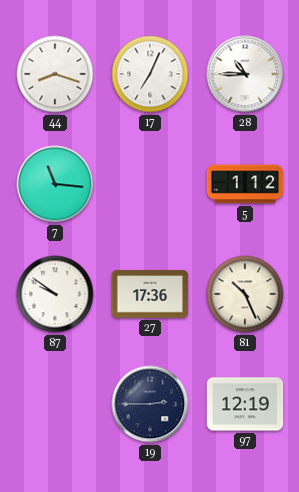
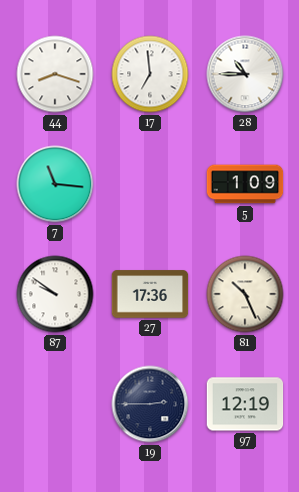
17: 7:04 -> 6:59
5: 1:12 -> 1:09
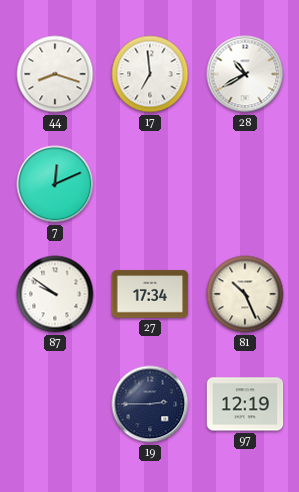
28: 10:45 -> 10:40
7: 11:16 -> 12:11
5: 1:09 -> none
27: 17:36 -> 17:34
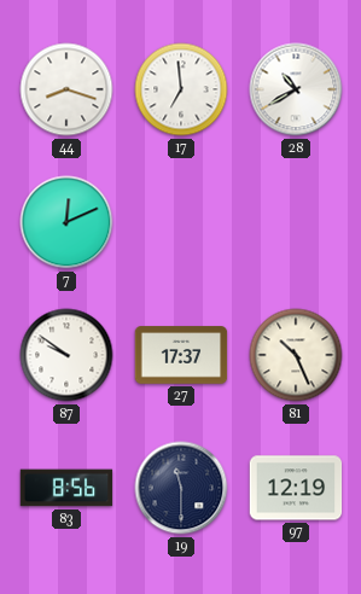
27: 17:34 -> 17:37
83: none -> 8:56
19: 2:45 -> 11:30
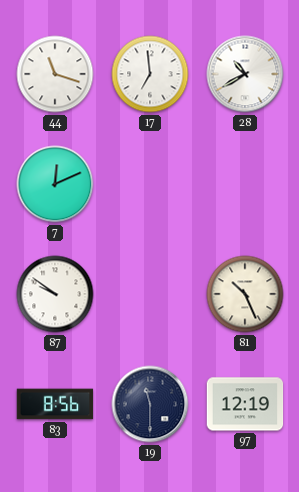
44: 8:18 -> 11:18
27: 17:37 -> none
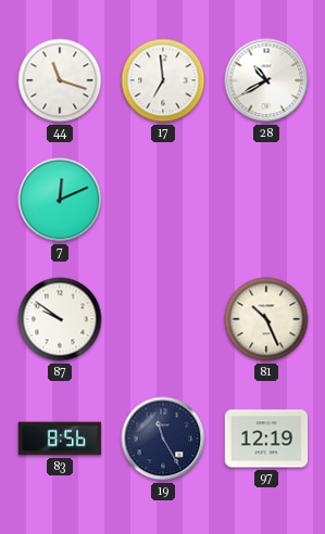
19: 11:30 -> 11:25
